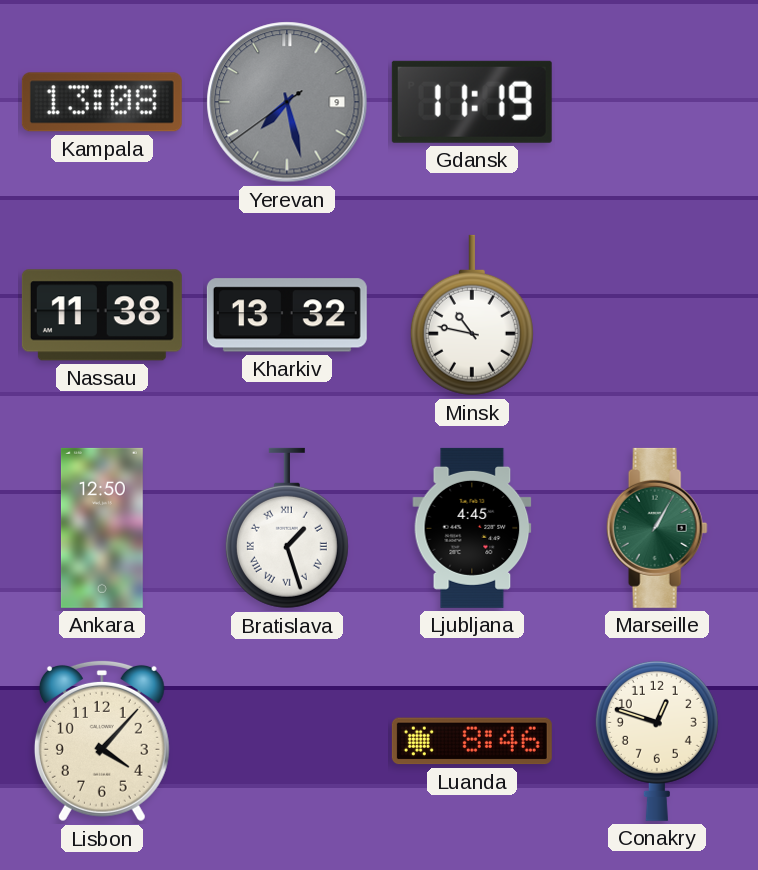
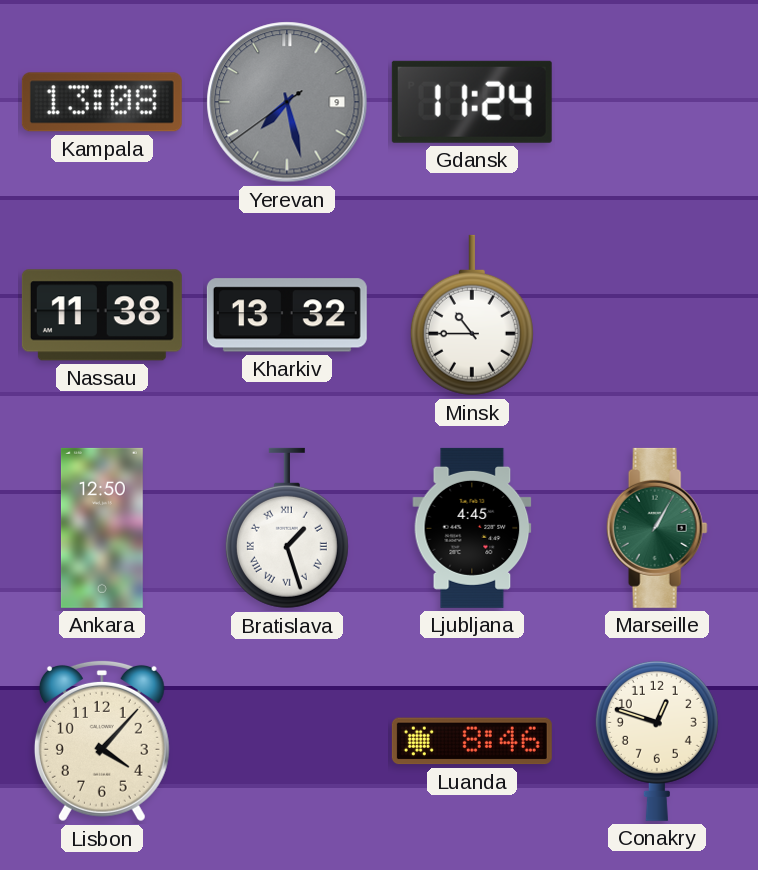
Gdansk: 11:19 -> 11:24
Minsk: 10:47 -> 10:45
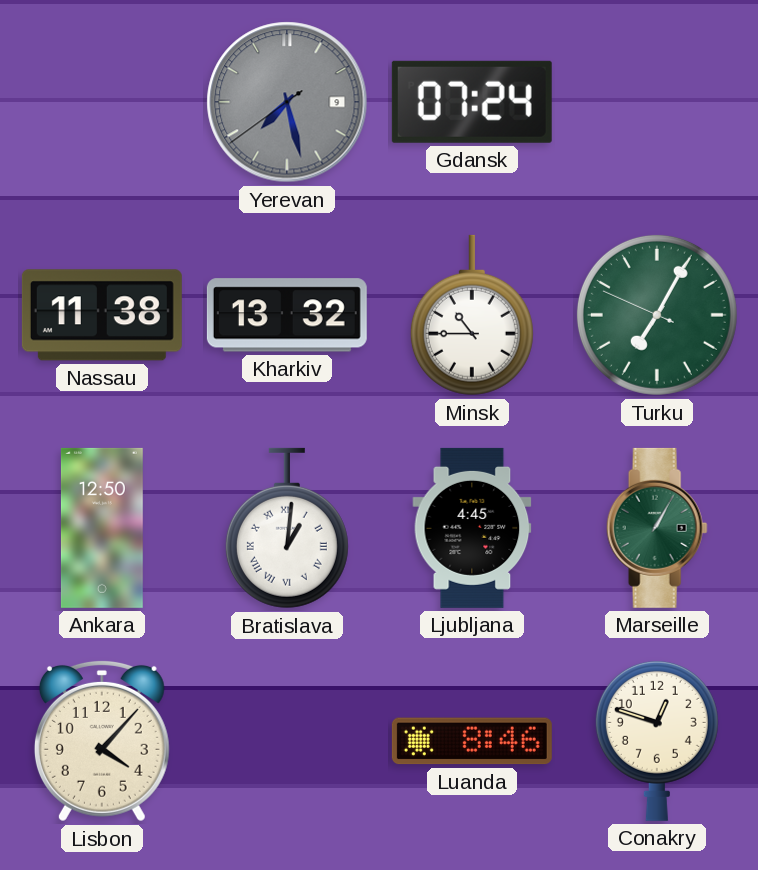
Kampala: 13:08 -> none
Gdansk: 11:24 -> 07:24
Turku: none -> 7:04
Bratislava: 1:27 -> 1:01
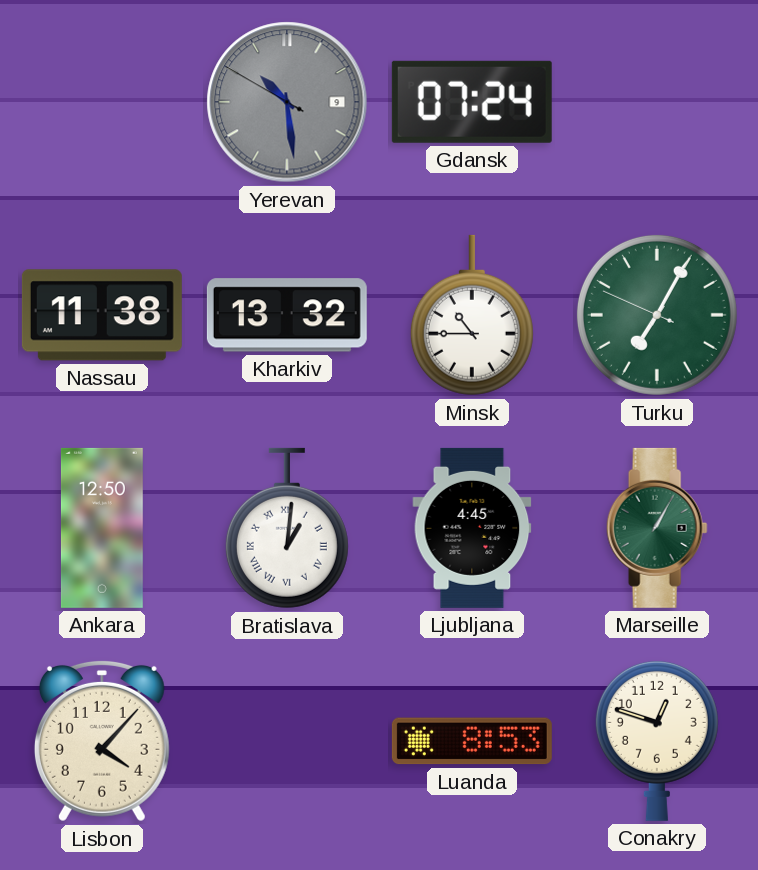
Yerevan: 7:27 -> 10:28
Luanda: 8:46 -> 8:53
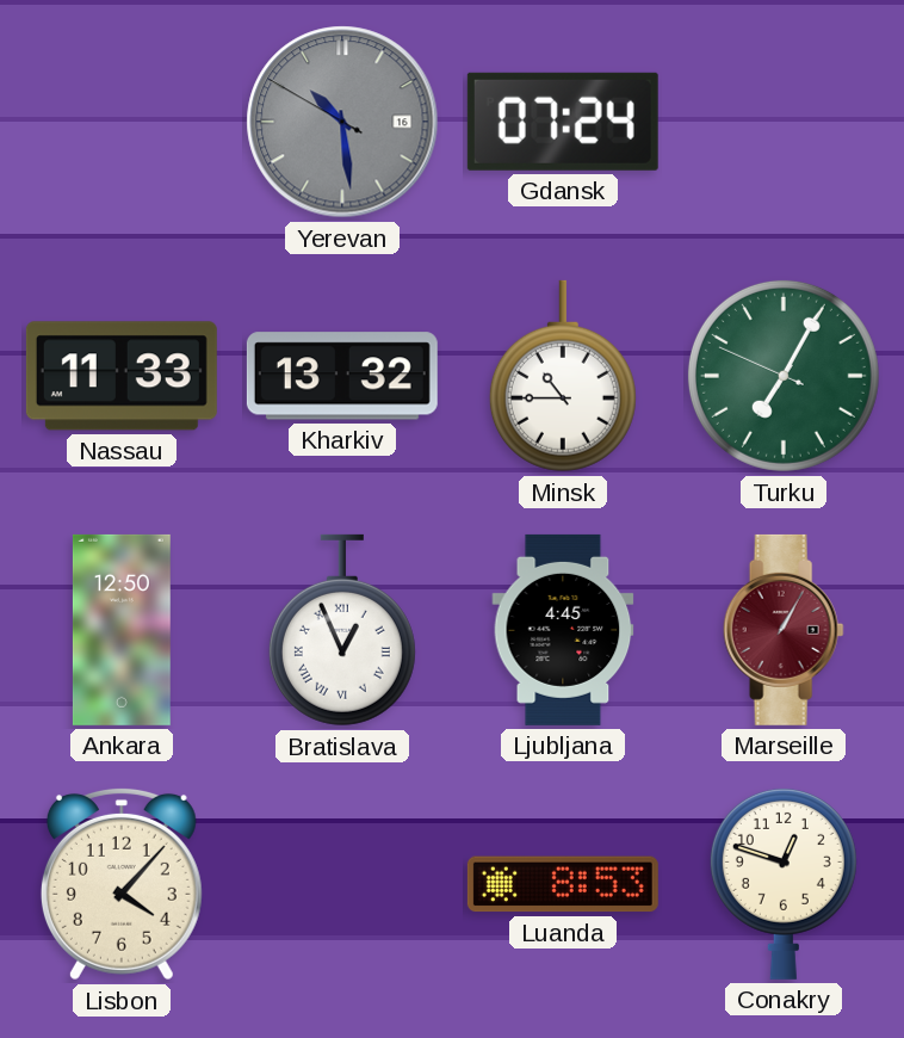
Yerevan date: 9 -> 16
Nassau: 11:38 -> 11:33
Bratislava: 1:01 -> 12:56
Marseille dial: green -> burgundy
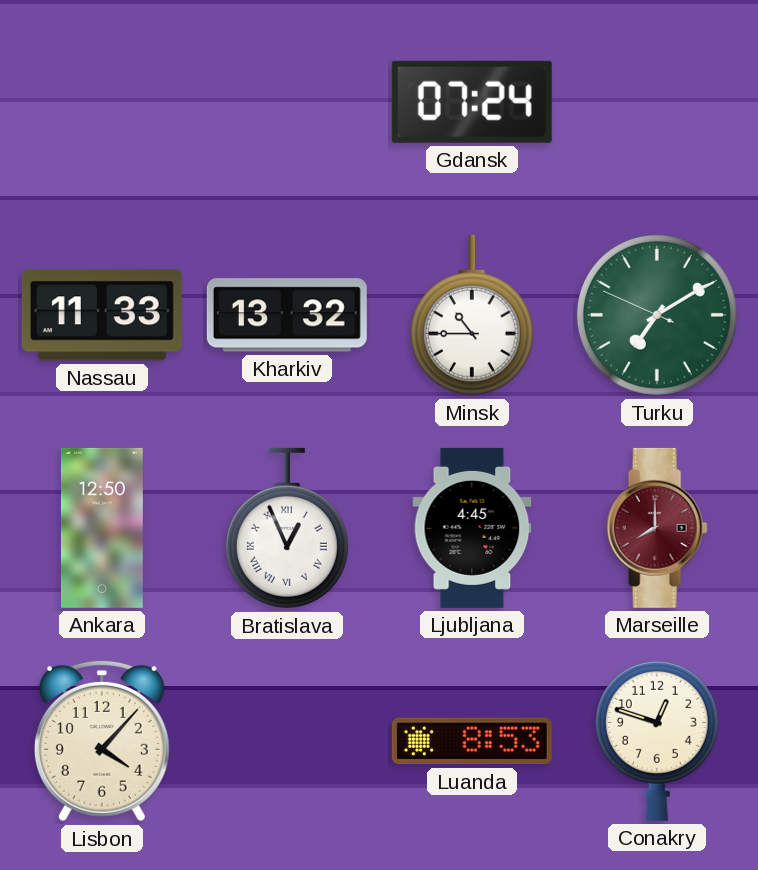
Yerevan: 10:28 -> none
Turku: 7:04 -> 7:09
Marseille: 1:05 -> 8:00
